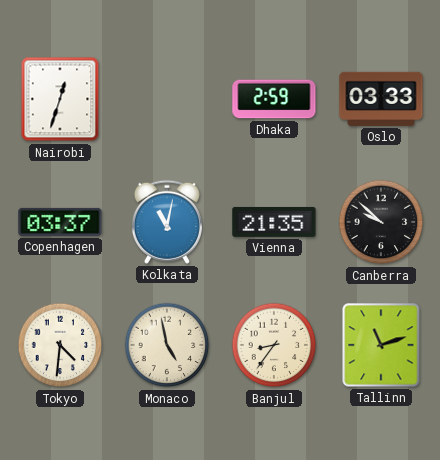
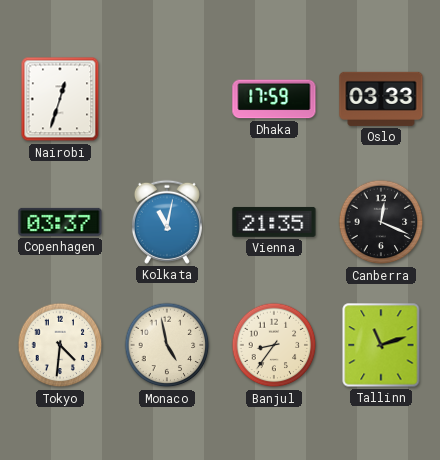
Dhaka: 2:59 -> 17:59
Canberra: 9:52 -> 12:19
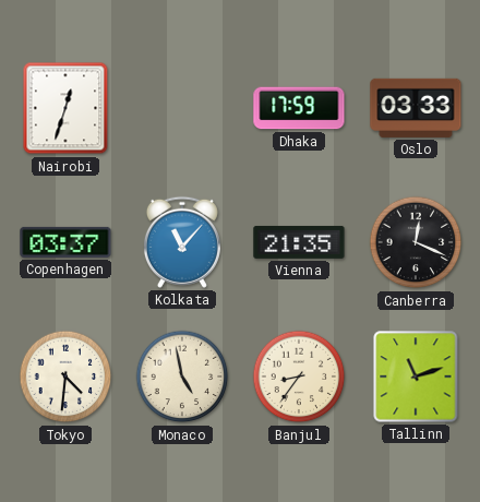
Kolkata: 11:02 -> 11:07
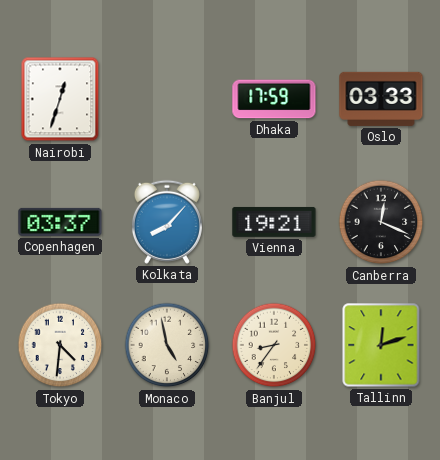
Kolkata: 11:07 -> 8:07
Vienna: 21:35 -> 19:21
Tallinn: 11:12 -> 12:12
